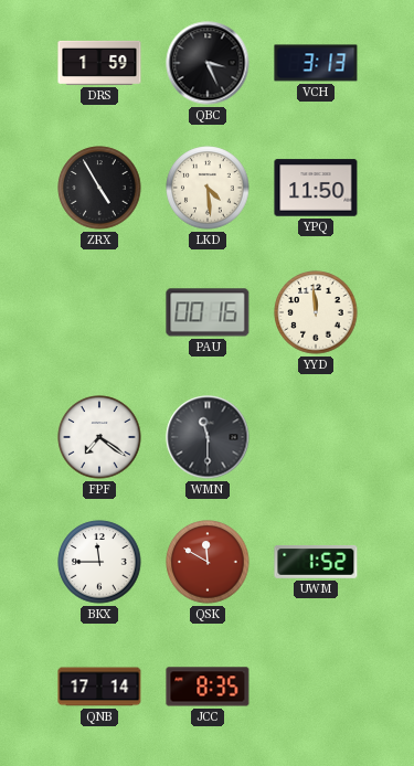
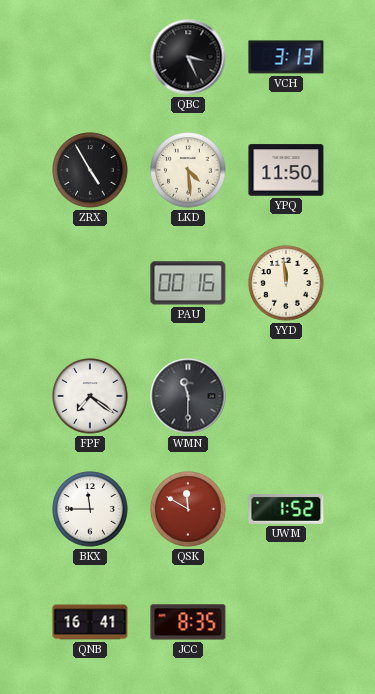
DRS: 1:59 -> none
QNB: 17:14 -> 16:41
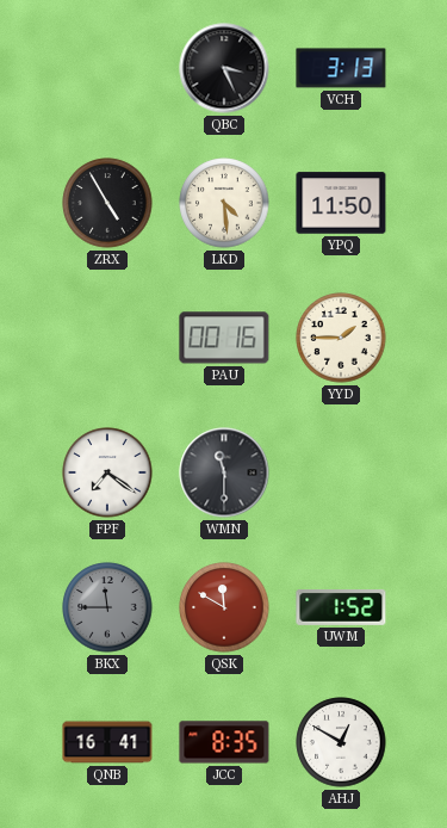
YYD: 11:59 -> 1:45
BKX dial: white -> grey
AHJ: none -> 12:50
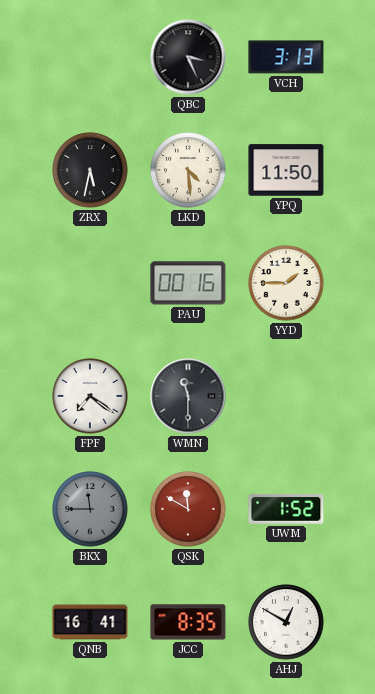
ZRX: 4:55 -> 5:32
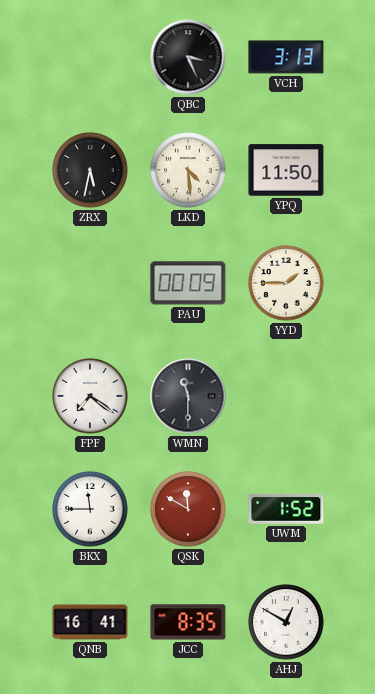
PAU: 00:16 -> 00:09
BKX dial: grey -> white
